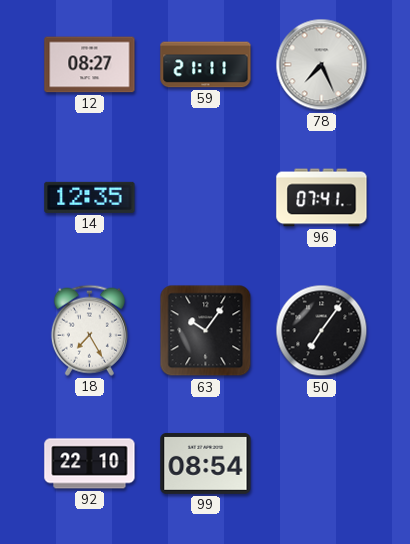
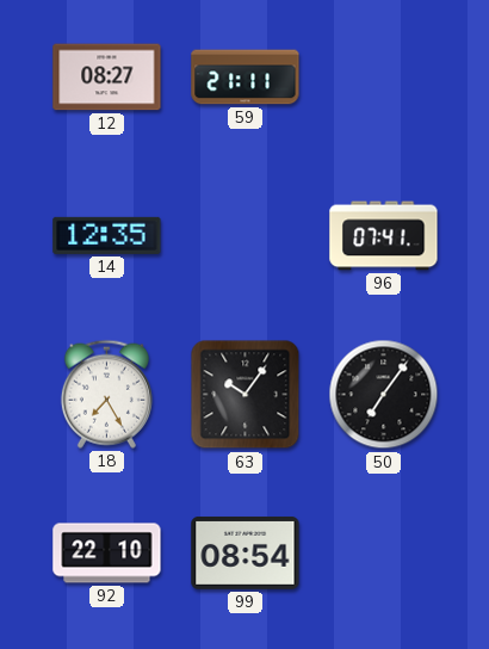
78: 7:26 -> none
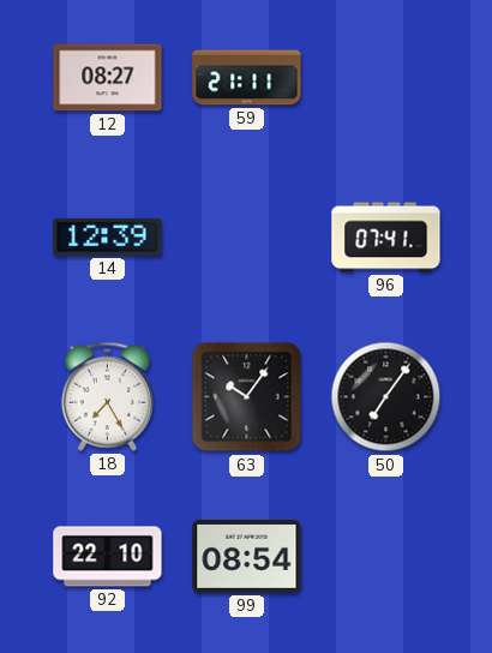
14: 12:35 -> 12:39
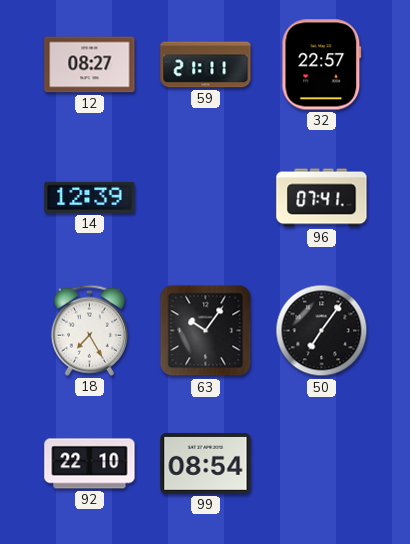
32: none -> 22:57
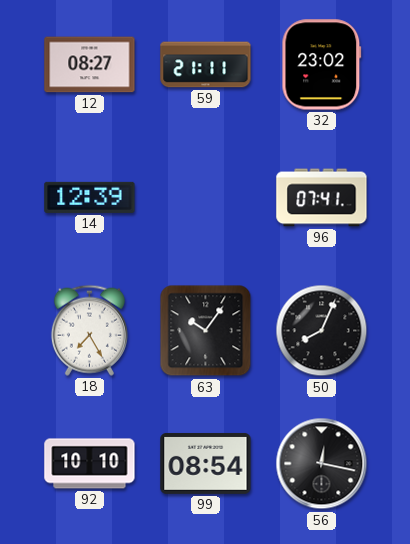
32: 22:57 -> 23:02
50: 7:06 -> 8:04
92: 22:10 -> 10:10
56: none -> 12:17
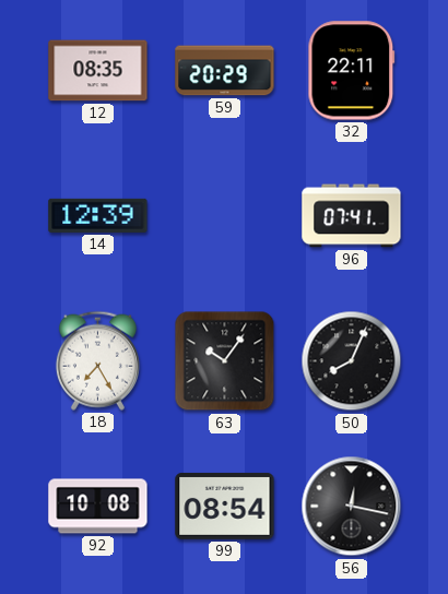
12: 08:27 -> 08:35
59: 21:11 -> 20:29
32: 23:02 -> 22:11
92: 10:10 -> 10:08
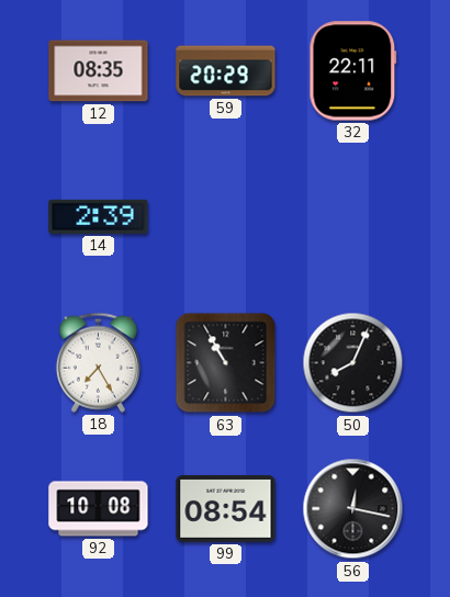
14: 12:39 -> 2:39
96: 07:41 -> none
63: 10:06 -> 10:55
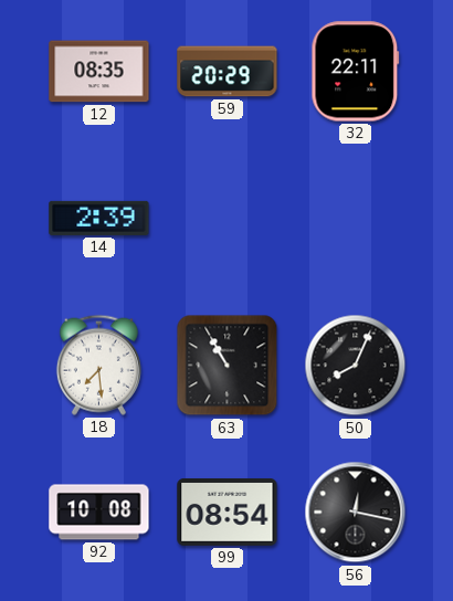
18: 7:25 -> 7:29
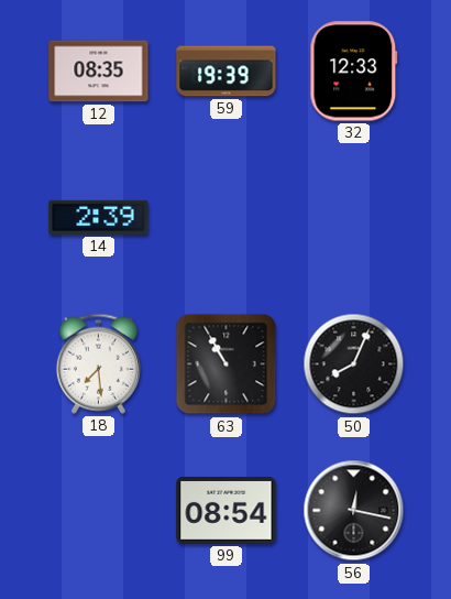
59: 20:29 -> 19:39
32: 22:11 -> 12:33
92: 10:08 -> none
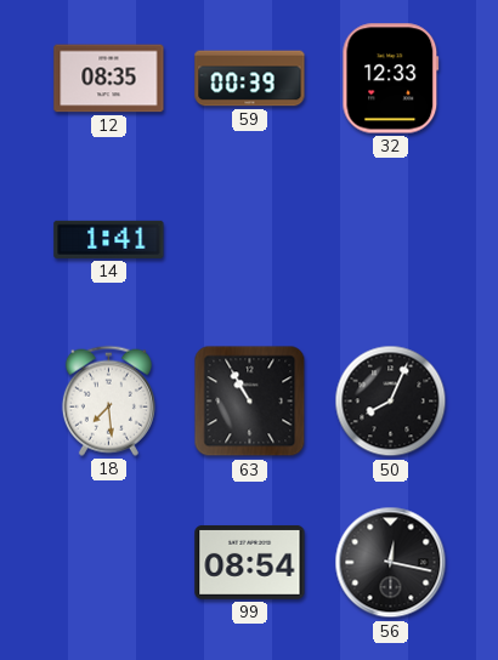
59: 19:39 -> 00:39
14: 2:39 -> 1:41
